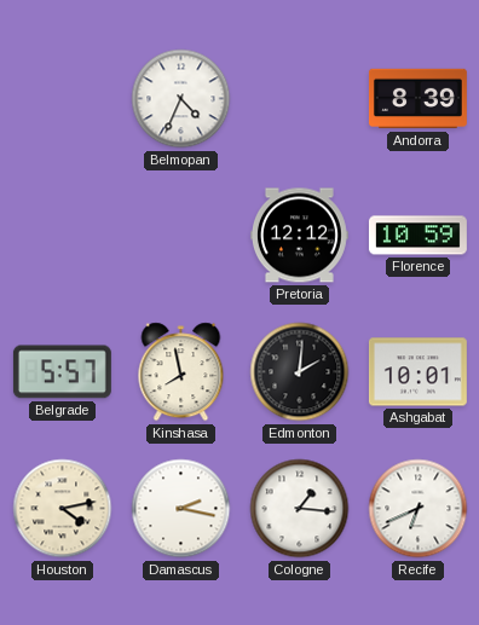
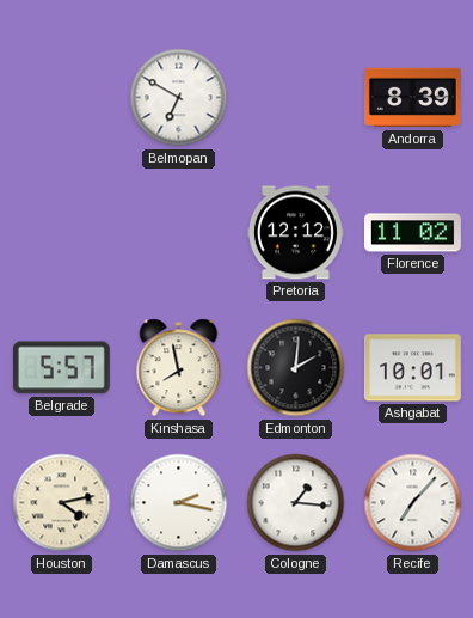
Belmopan: 4:34 -> 6:50
Florence: 10:59 -> 11:02
Recife: 6:41 -> 7:07
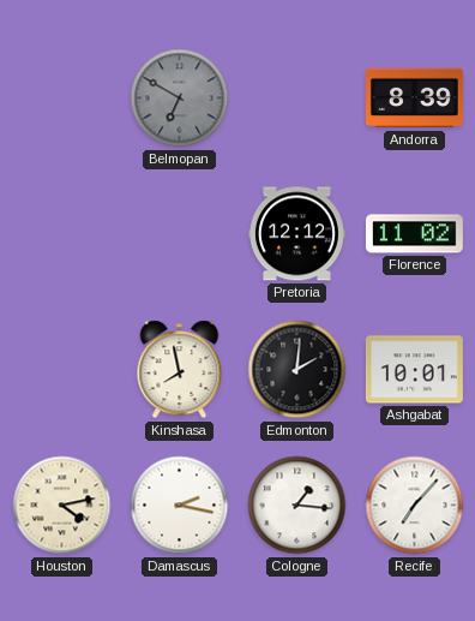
Belmopan dial: white -> grey
Belgrade: 5:57 -> none
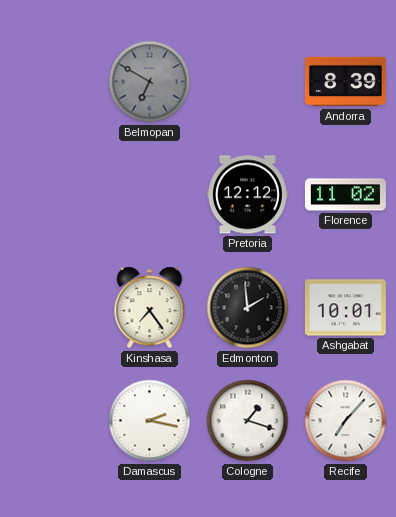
Kinshasa: 7:58 -> 7:24
Edmonton: 2:01 -> 1:59
Houston: 4:13 -> none
Cologne: 1:16 -> 1:18
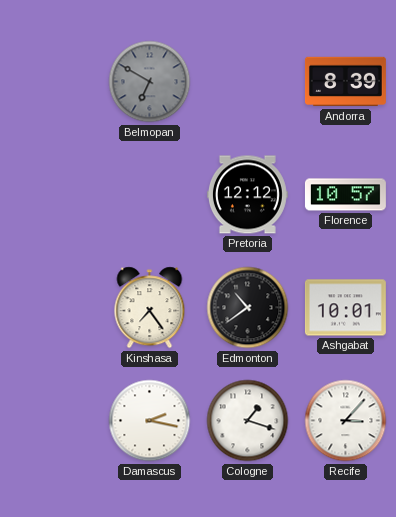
Florence: 11:02 -> 10:57
Edmonton: 1:59 -> 10:39
Recife: 7:07 -> 3:07
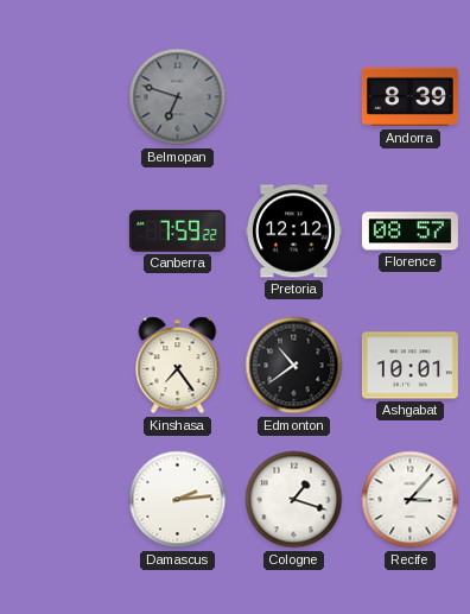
Belmopan: 6:50 -> 6:48
Canberra: none -> 7:59
Florence: 10:57 -> 08:57
Damascus: 2:17 -> 2:14
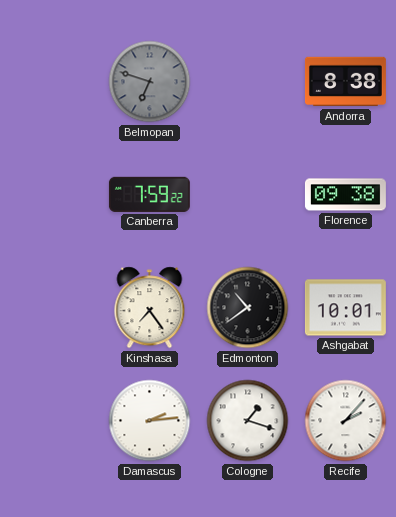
Andorra: 8:39 -> 8:38
Pretoria: 12:12 -> none
Florence: 08:57 -> 09:38
Recife: 3:07 -> 2:07
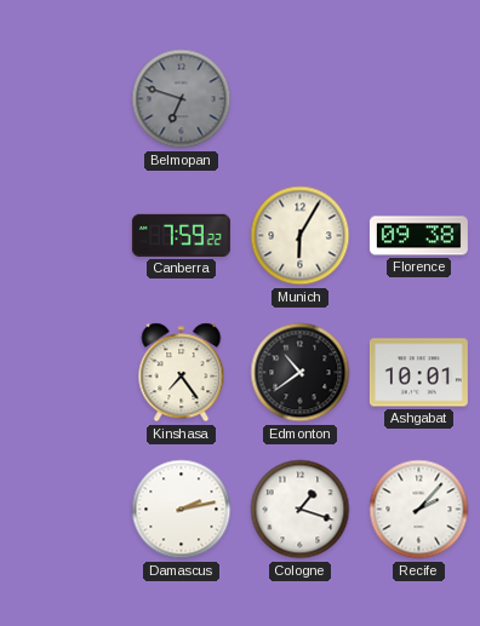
Andorra: 8:38 -> none
Munich: none -> 6:05
Damascus: 2:14 -> 2:13
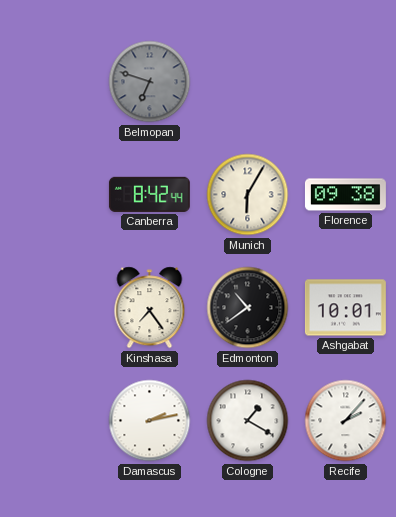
Canberra: 7:59 -> 8:42
Cologne: 1:18 -> 1:20
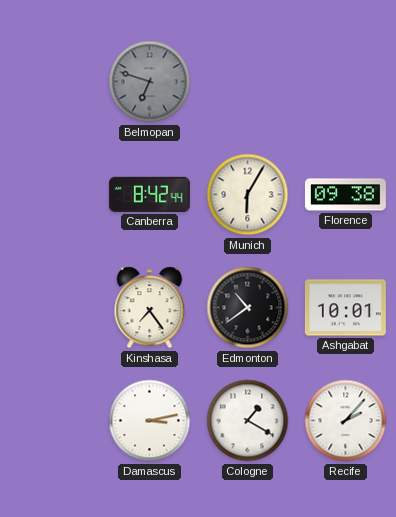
Damascus: 2:13 -> 3:13
